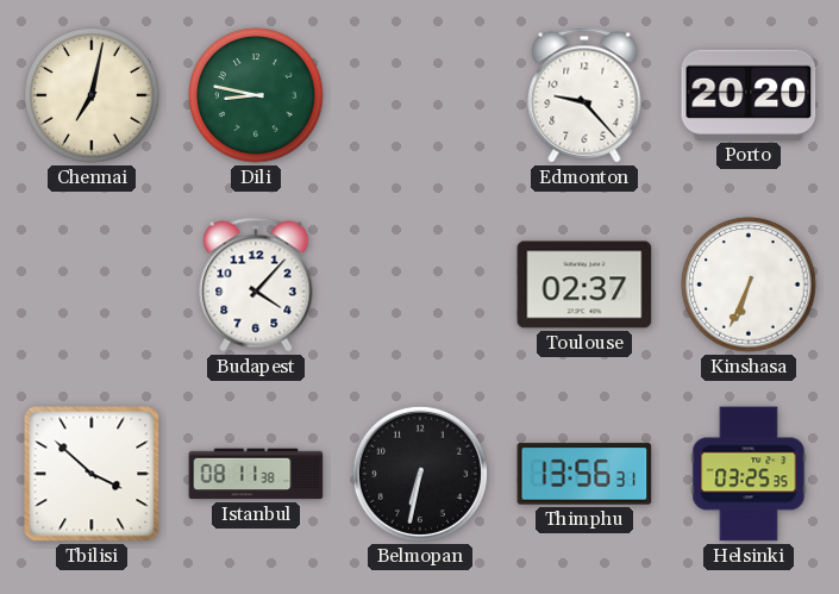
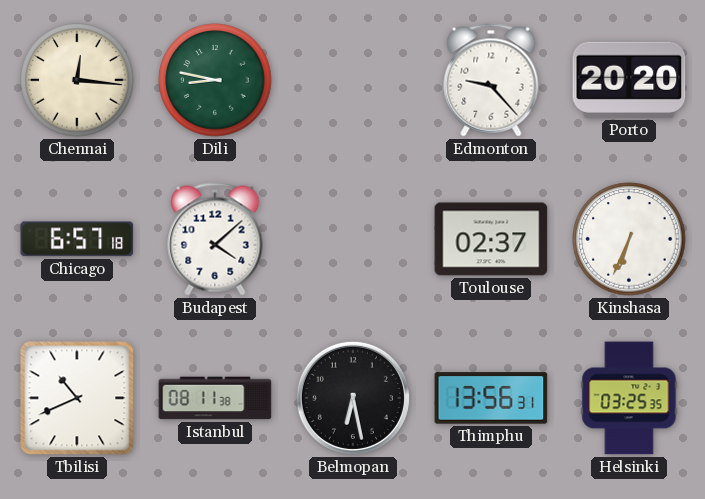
Chennai: 7:02 -> 12:16
Chicago: none -> 6:57
Budapest: 4:07 -> 4:08
Tbilisi: 3:52 -> 10:41
Belmopan: 6:32 -> 6:28
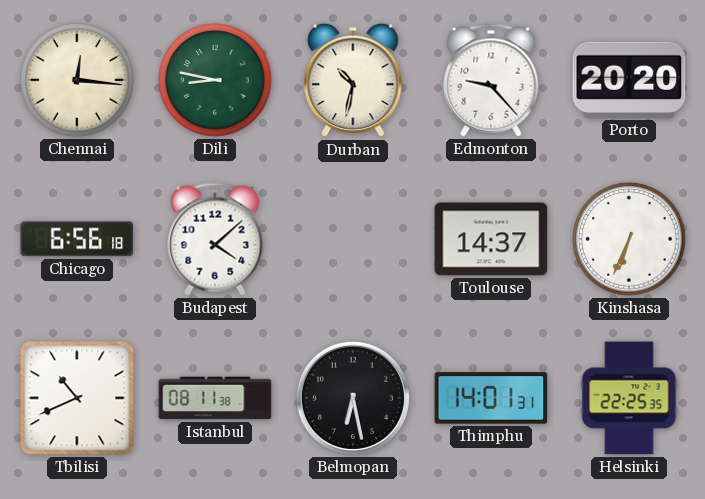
Durban: none -> 10:32
Chicago: 6:57 -> 6:56
Toulouse: 02:37 -> 14:37
Thimphu: 13:56 -> 14:01
Helsinki: 03:25 -> 22:25
